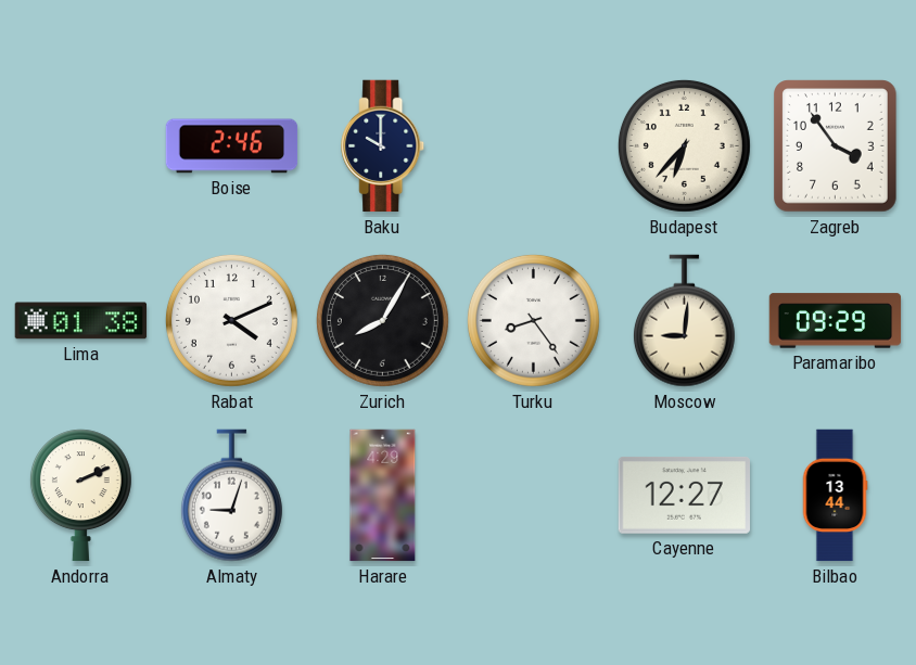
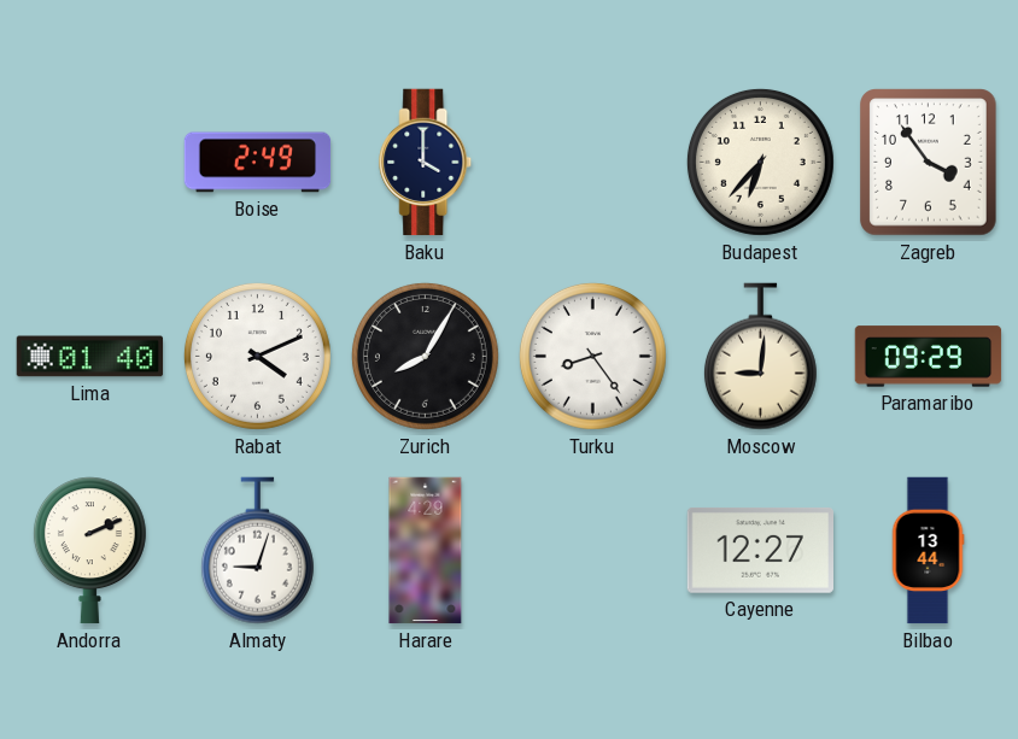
Boise: 2:46 -> 2:49
Baku: 10:00 -> 4:00
Lima: 01:38 -> 01:40
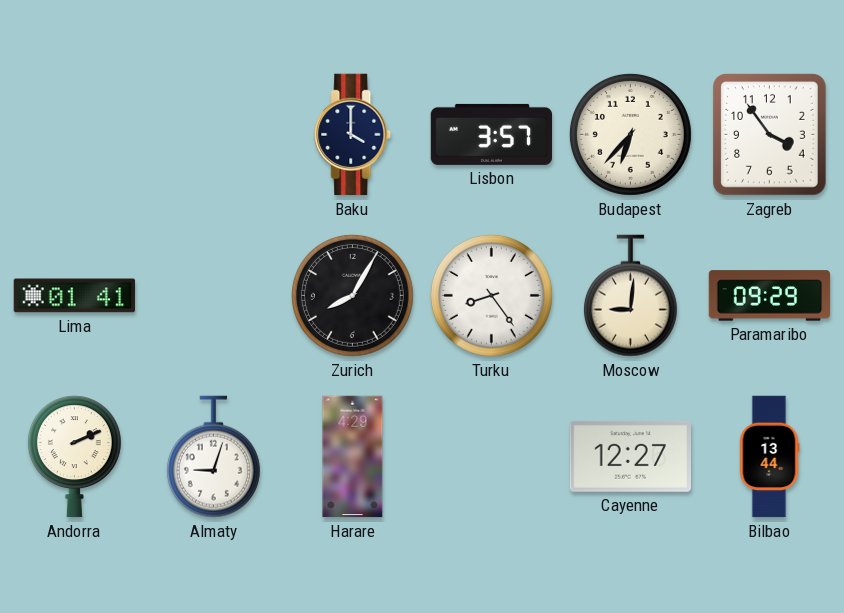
Boise: 2:49 -> none
Lisbon: none -> 3:57
Lima: 01:40 -> 01:41
Rabat: 4:11 -> none
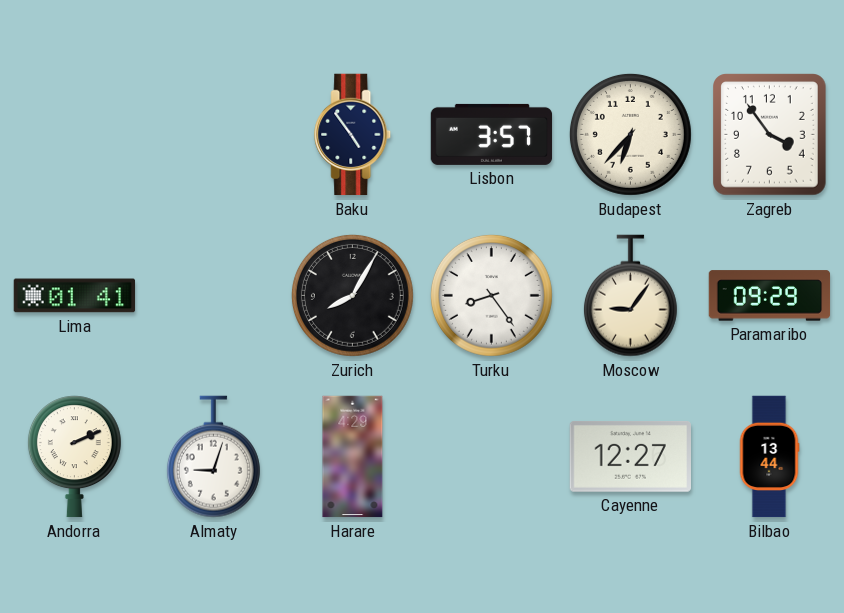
Baku: 4:00 -> 4:54
Moscow: 9:01 -> 9:06
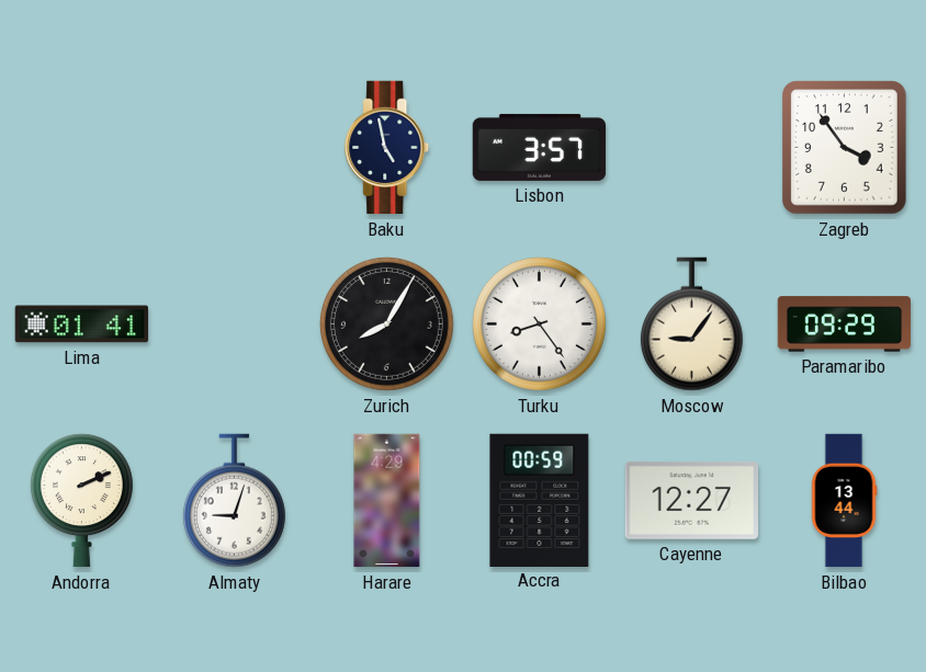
Baku: 4:54 -> 4:58
Budapest: 6:37 -> none
Accra: none -> 00:59
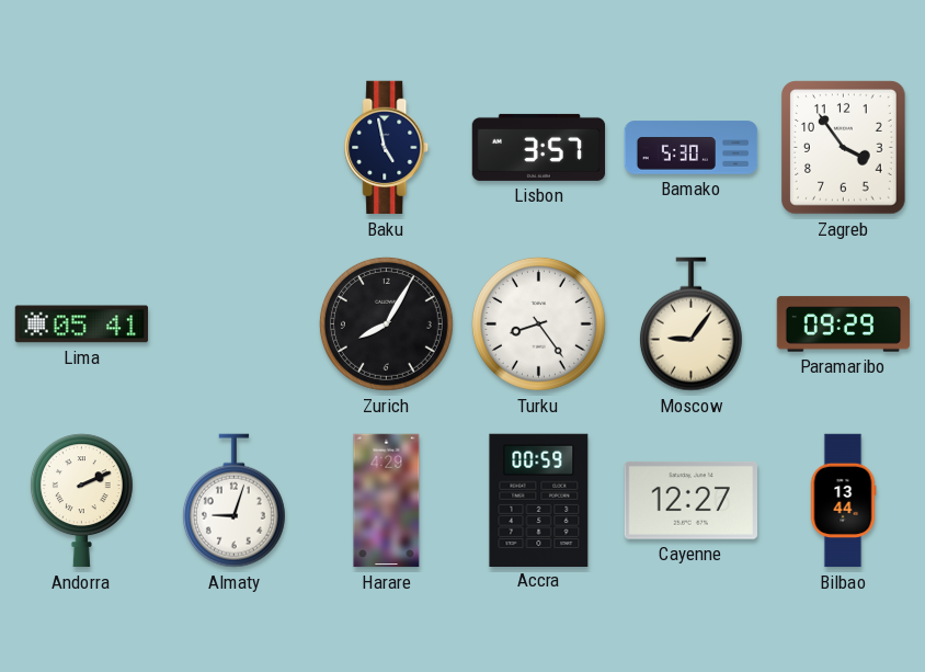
Bamako: none -> 5:30
Lima: 01:41 -> 05:41
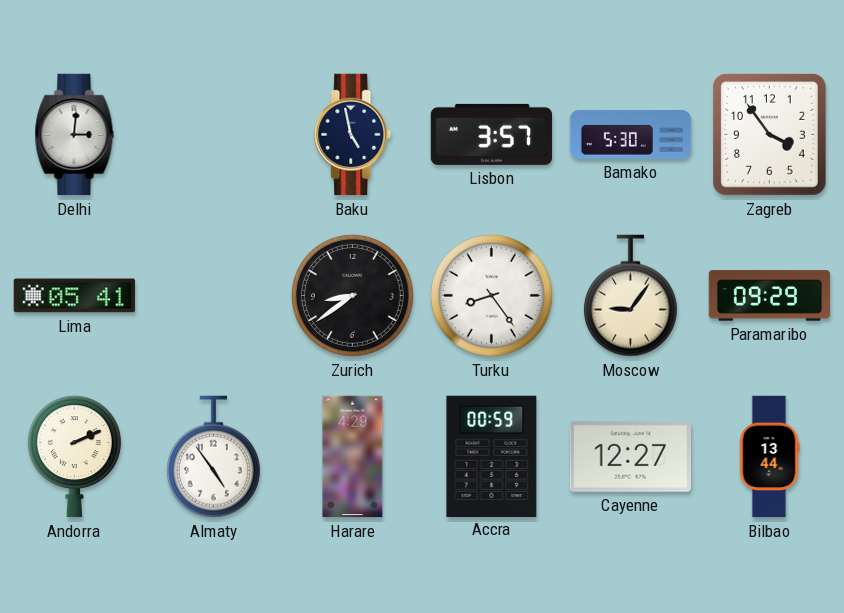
Delhi: none -> 3:01
Zurich: 8:05 -> 8:39
Almaty: 9:03 -> 4:54
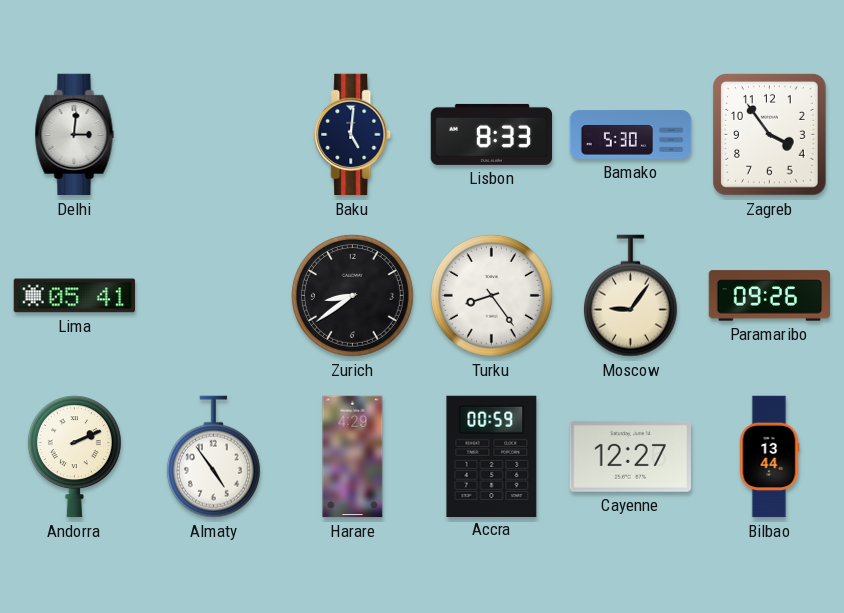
Baku: 4:58 -> 5:01
Lisbon: 3:57 -> 8:33
Paramaribo: 09:29 -> 09:26
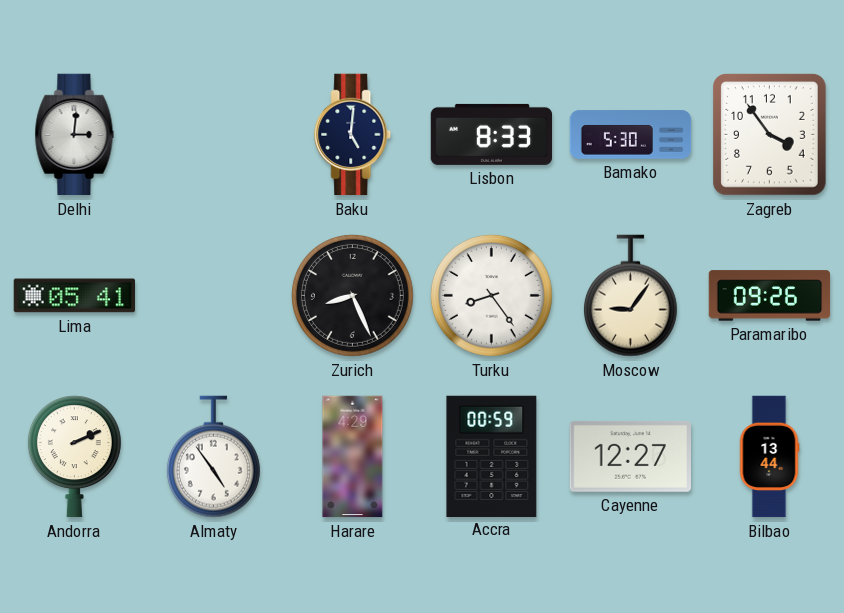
Zurich: 8:39 -> 8:26
